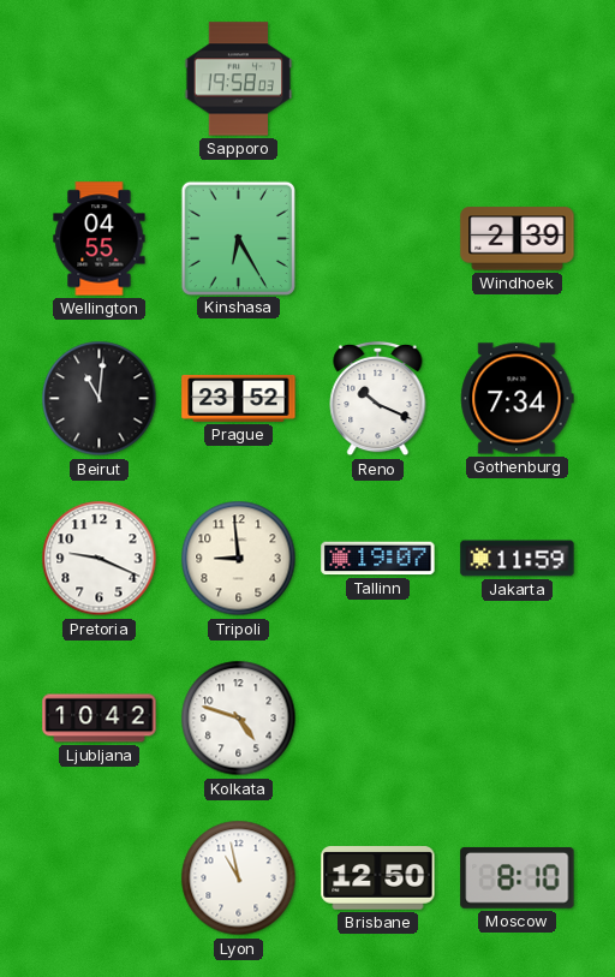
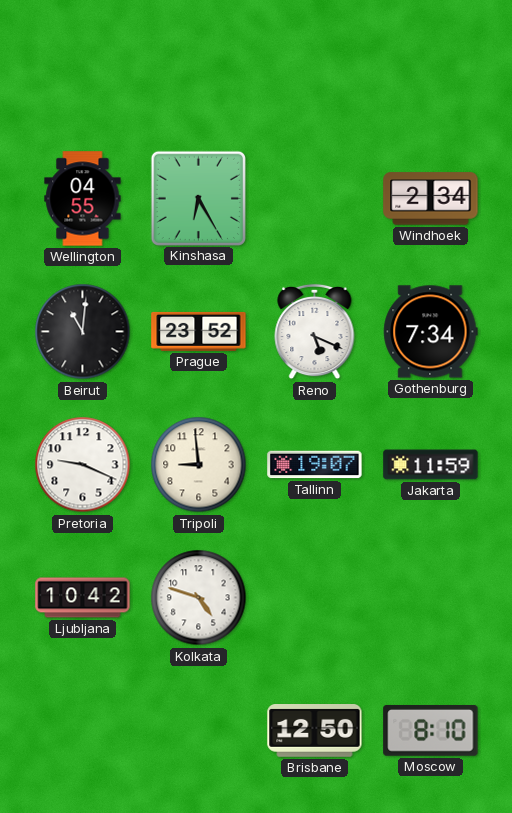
Sapporo: 19:58 -> none
Windhoek: 2:39 -> 2:34
Reno: 10:19 -> 5:19
Lyon: 10:58 -> none
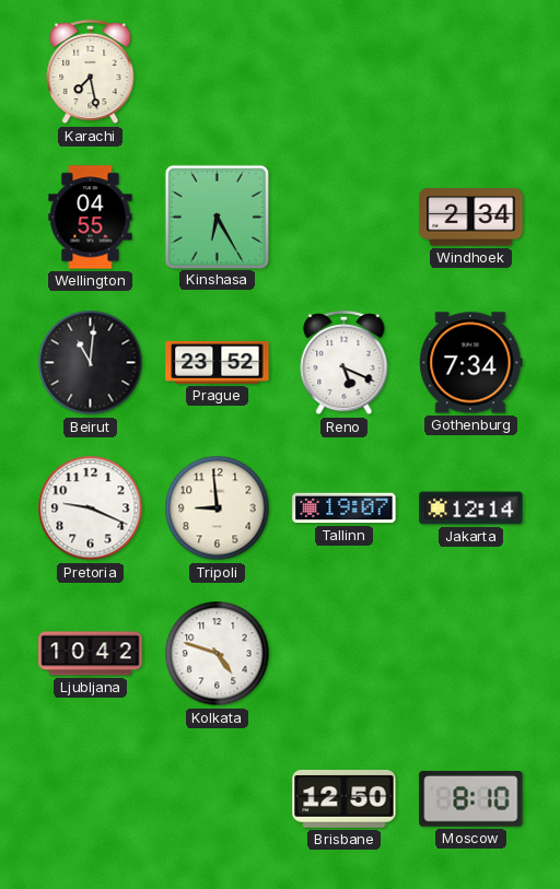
Karachi: none -> 7:28
Jakarta: 11:59 -> 12:14
